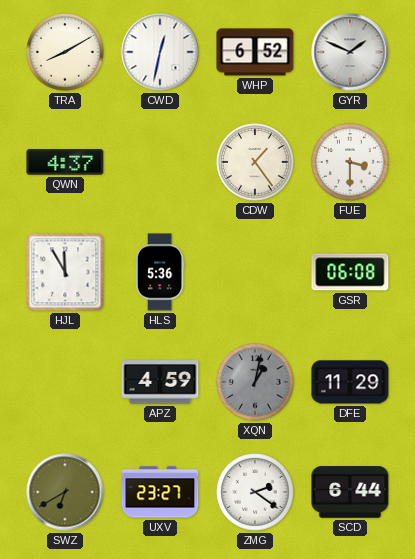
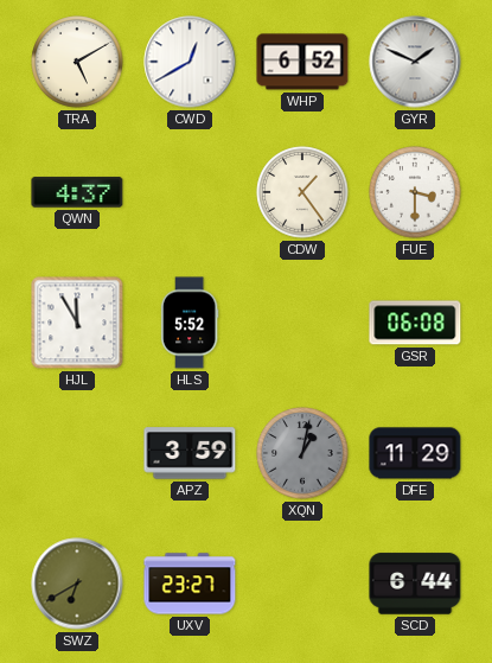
TRA: 8:10 -> 5:10
CWD: 12:32 -> 12:40
HLS: 5:36 -> 5:52
APZ: 4:59 -> 3:59
ZMG: 2:21 -> none
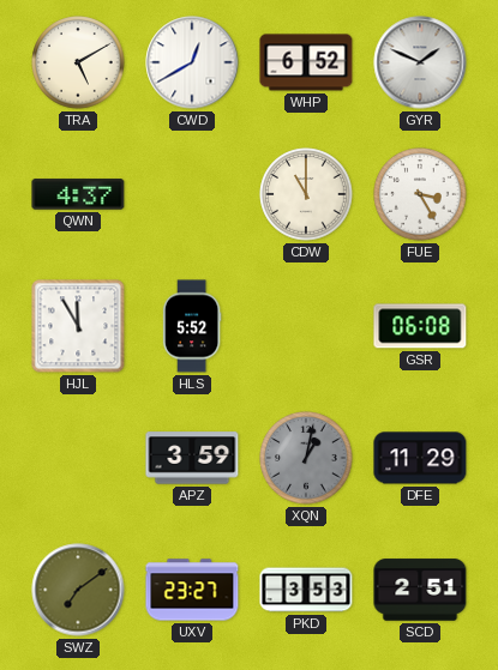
CDW: 1:24 -> 11:00
FUE: 3:30 -> 3:25
SWZ: 6:40 -> 7:09
PKD: none -> 3:53
SCD: 6:44 -> 2:51
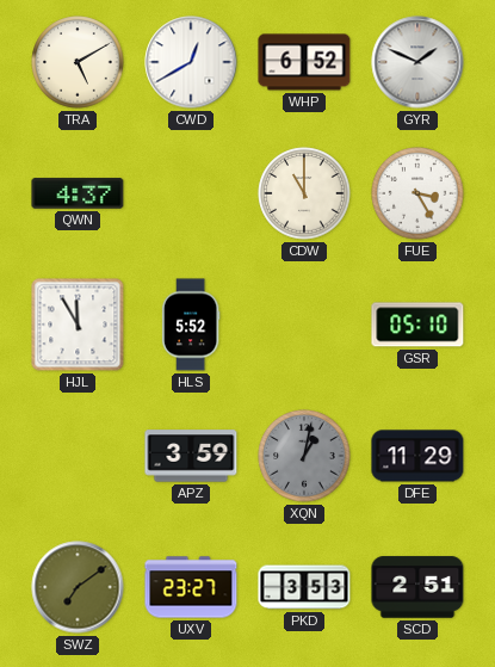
GSR: 06:08 -> 05:10
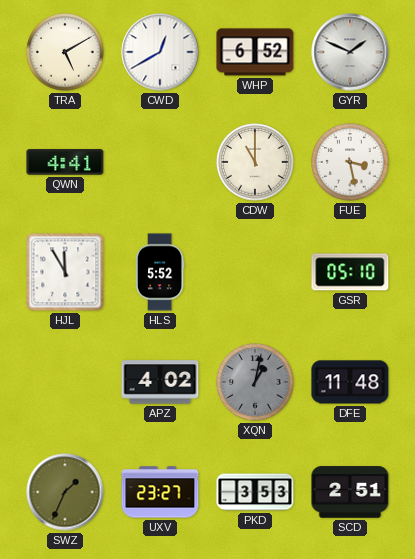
QWN: 4:37 -> 4:41
FUE: 3:25 -> 3:28
APZ: 3:59 -> 4:02
DFE: 11:29 -> 11:48
SWZ: 7:09 -> 1:34
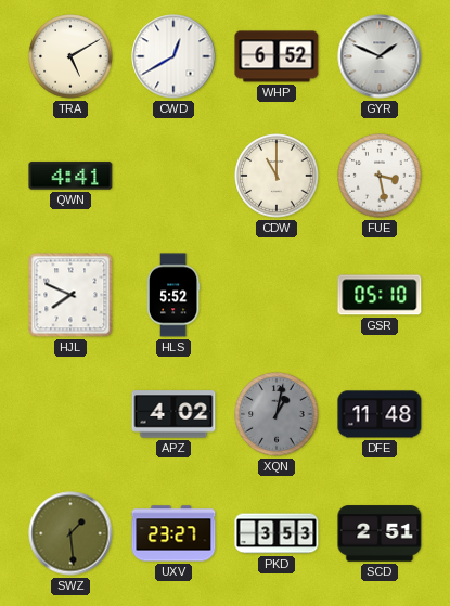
HJL: 11:55 -> 7:49
SWZ: 1:34 -> 1:29
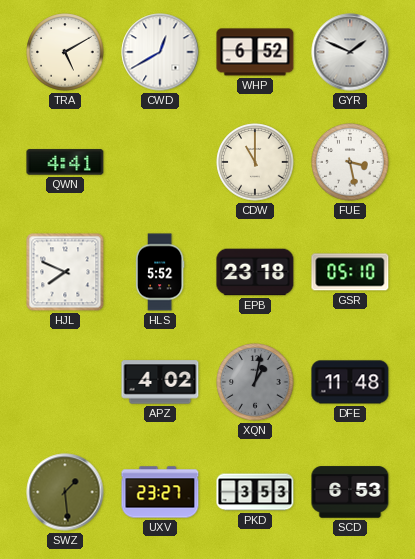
EPB: none -> 23:18
SCD: 2:51 -> 6:53
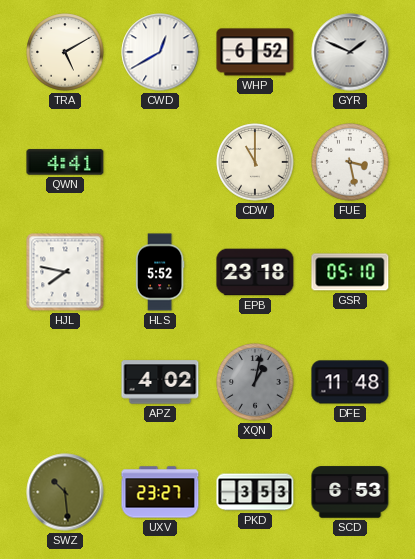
HJL: 7:49 -> 7:47
SWZ: 1:29 -> 10:29
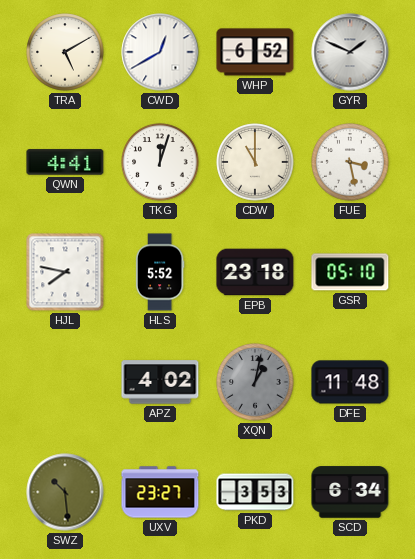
TKG: none -> 12:03
SCD: 6:53 -> 6:34
